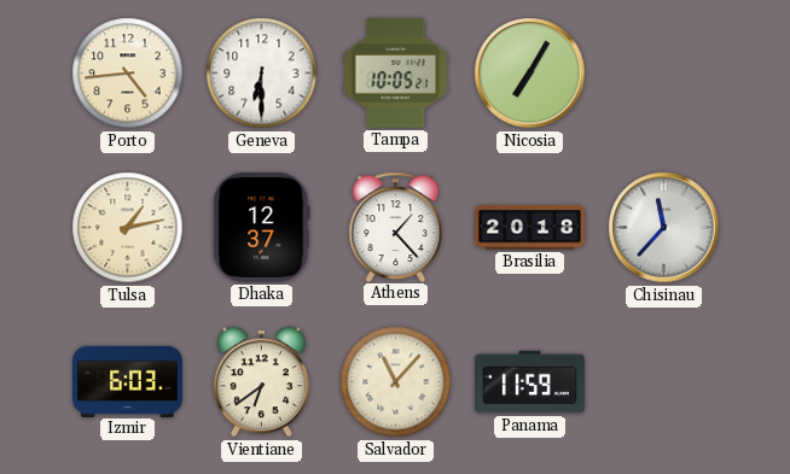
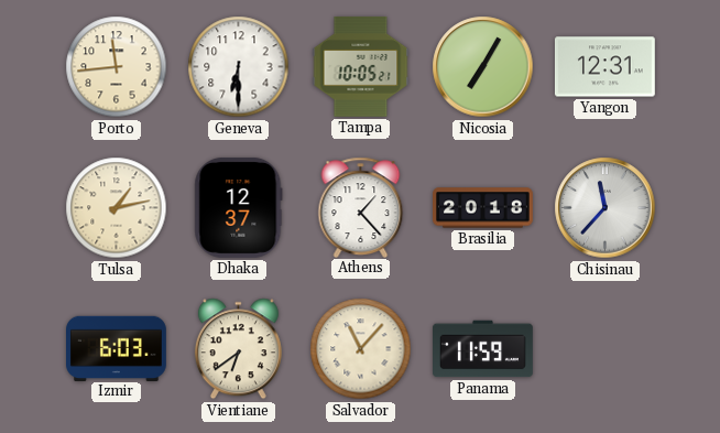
Porto: 4:44 -> 11:44
Yangon: none -> 12:31
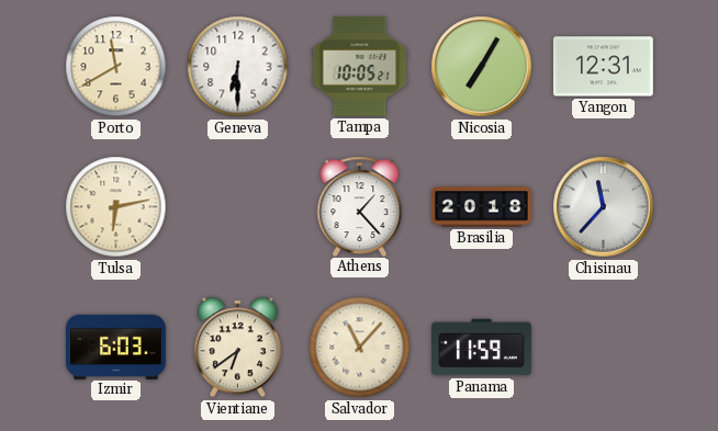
Porto: 11:44 -> 11:40
Tulsa: 1:13 -> 6:13
Dhaka: 12:37 -> none
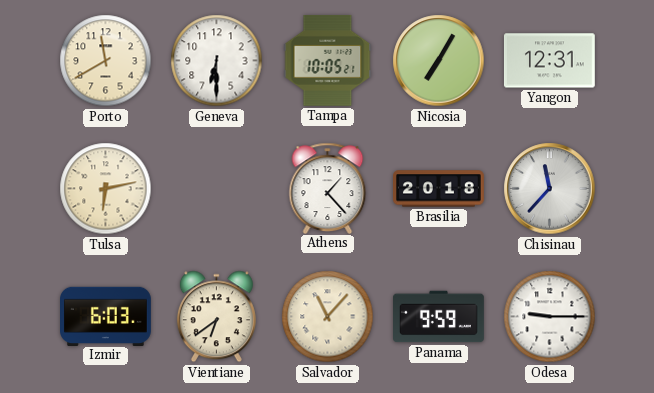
Panama: 11:59 -> 9:59
Odesa: none -> 9:15
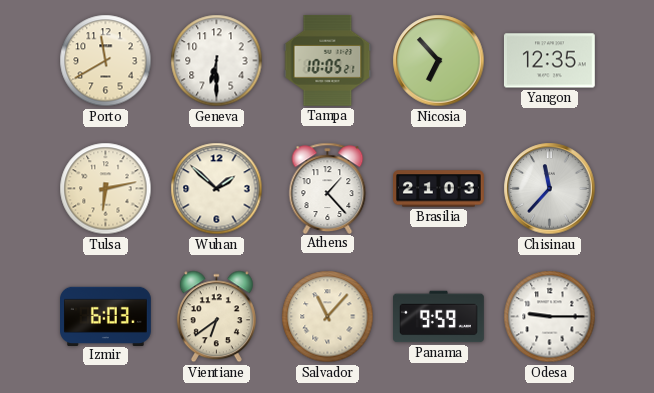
Nicosia: 7:05 -> 6:53
Yangon: 12:31 -> 12:35
Wuhan: none -> 1:52
Brasilia: 20:18 -> 21:03
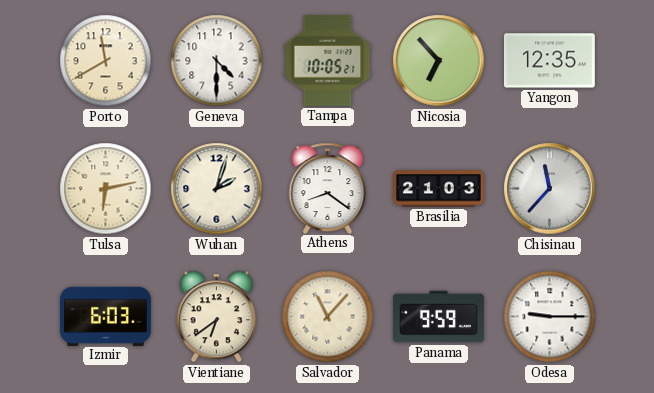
Geneva: 6:30 -> 4:30
Wuhan: 1:52 -> 2:03
Athens: 1:23 -> 8:21
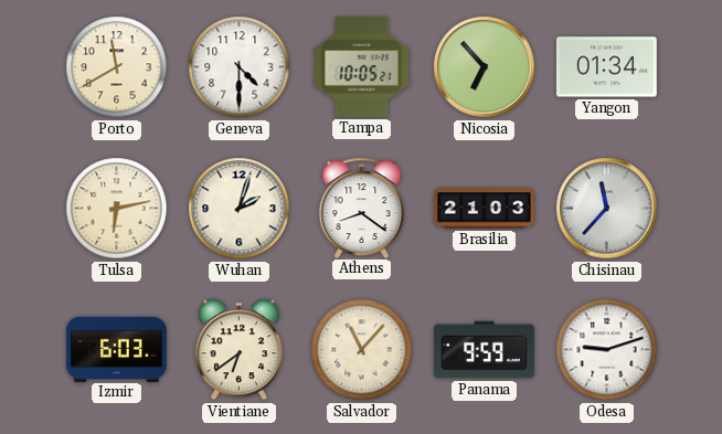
Yangon: 12:35 -> 01:34
Odesa: 9:15 -> 9:12
